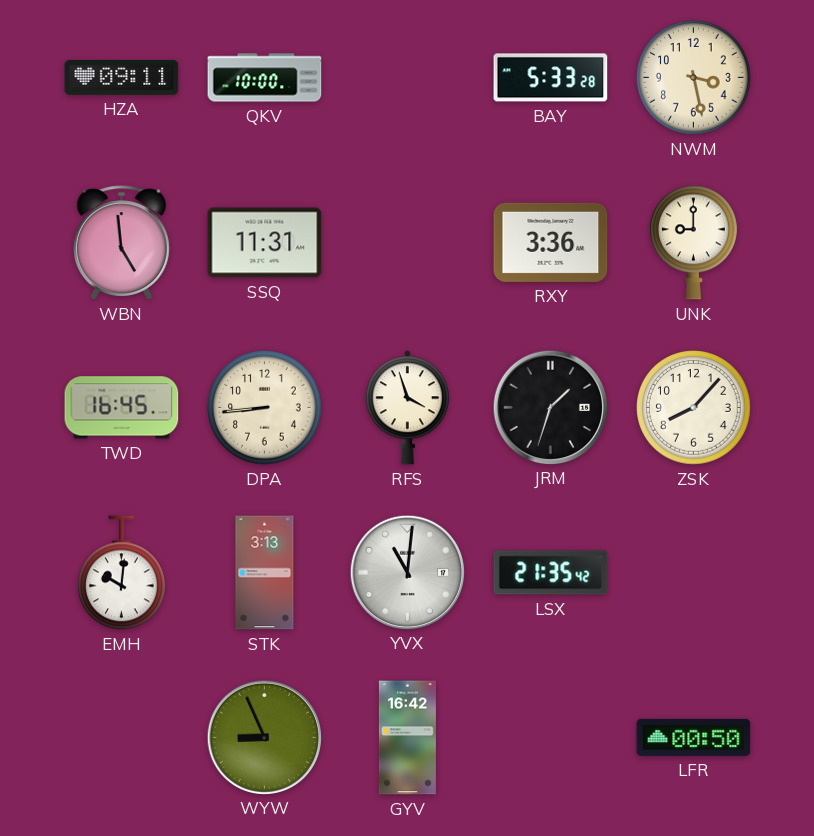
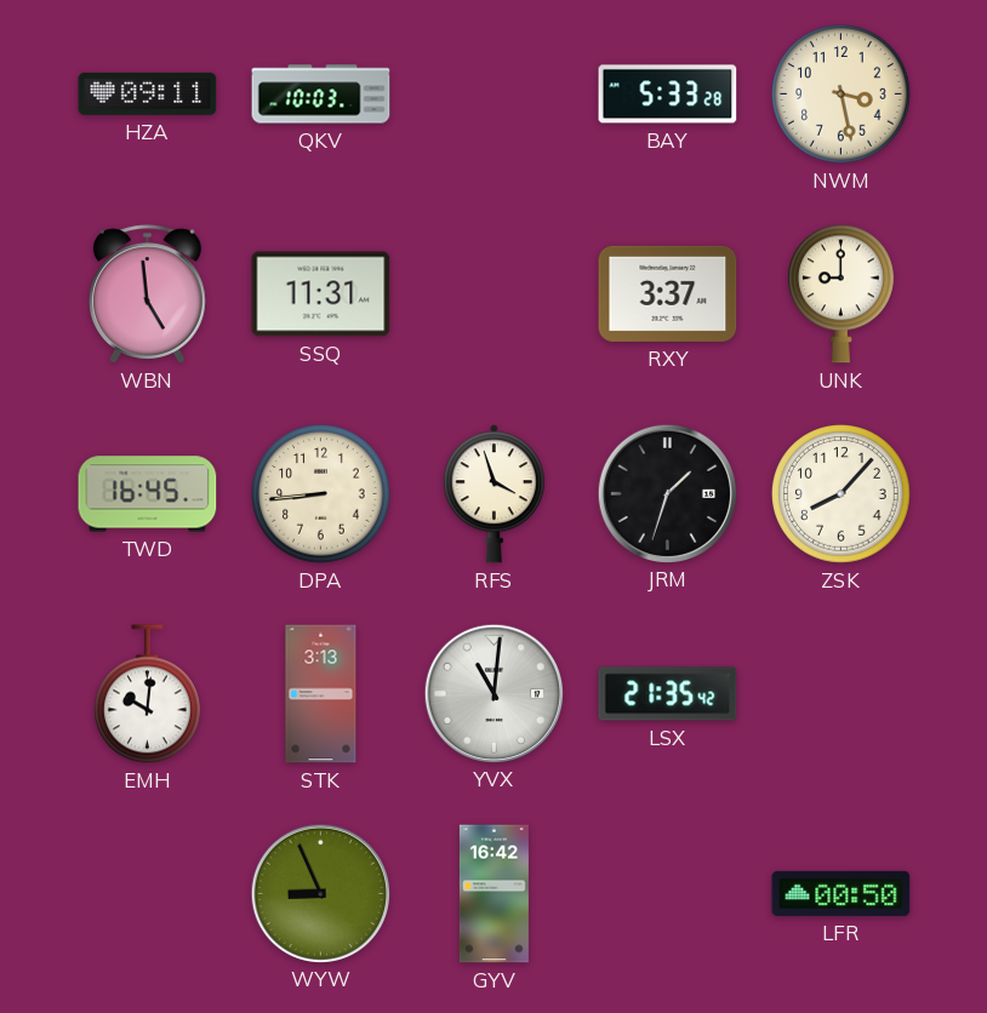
QKV: 10:00 -> 10:03
RXY: 3:36 -> 3:37
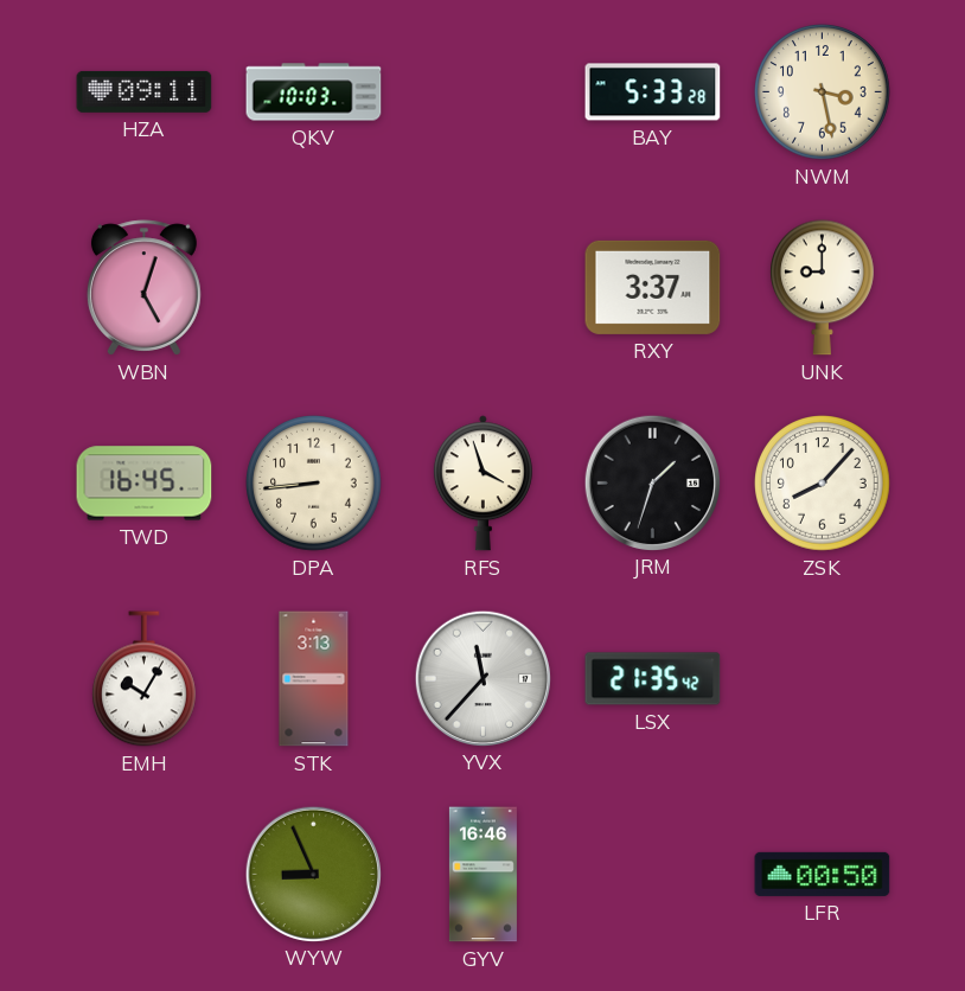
WBN: 4:59 -> 5:03
SSQ: 11:31 -> none
EMH: 10:01 -> 10:05
YVX: 11:01 -> 11:37
GYV: 16:42 -> 16:46
